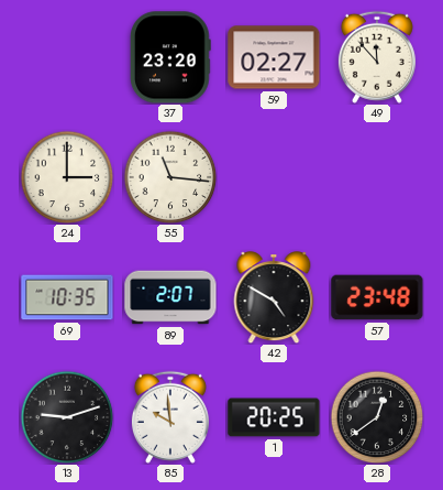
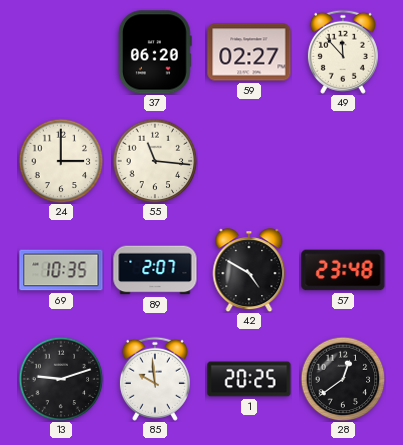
37: 23:20 -> 06:20
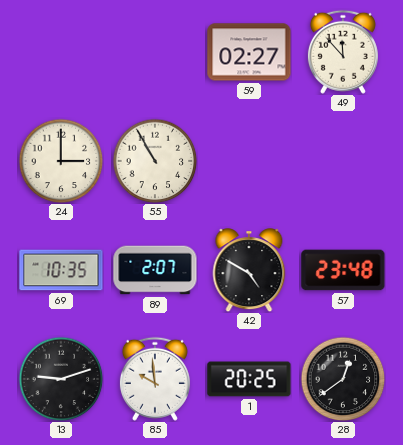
37: 06:20 -> none
55: 11:16 -> 10:55
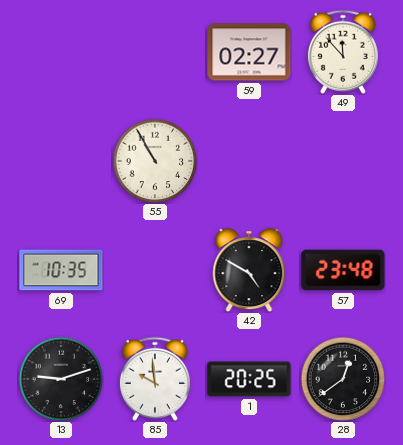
24: 3:00 -> none
89: 2:07 -> none
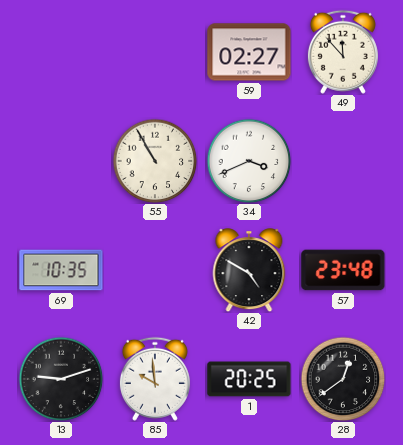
34: none -> 3:41
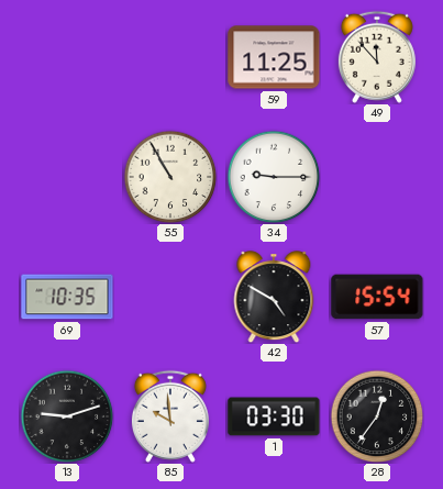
59: 02:27 -> 11:25
34: 3:41 -> 9:15
57: 23:48 -> 15:54
1: 20:25 -> 03:30
28: 12:39 -> 12:36
